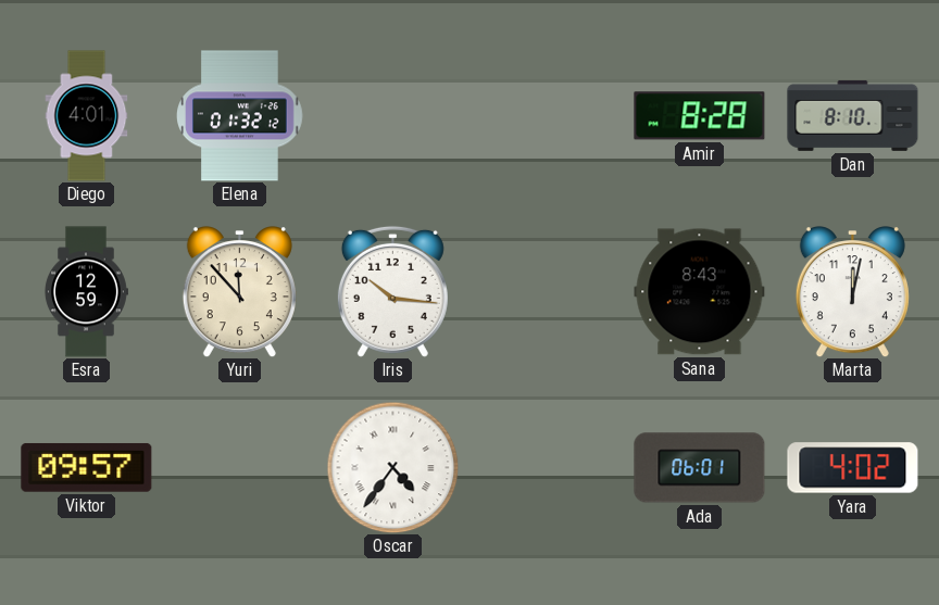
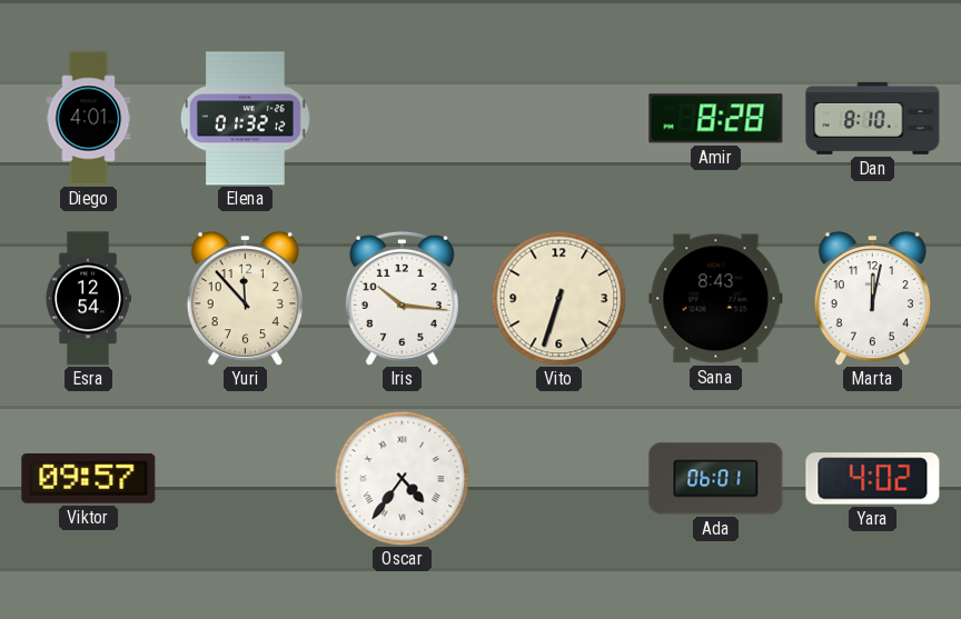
Esra: 12:59 -> 12:54
Vito: none -> 6:33
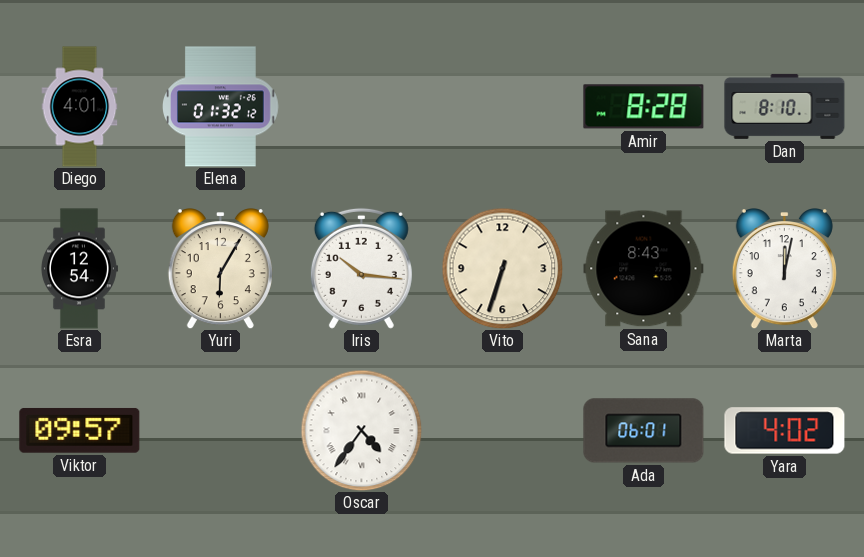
Yuri: 11:53 -> 6:05
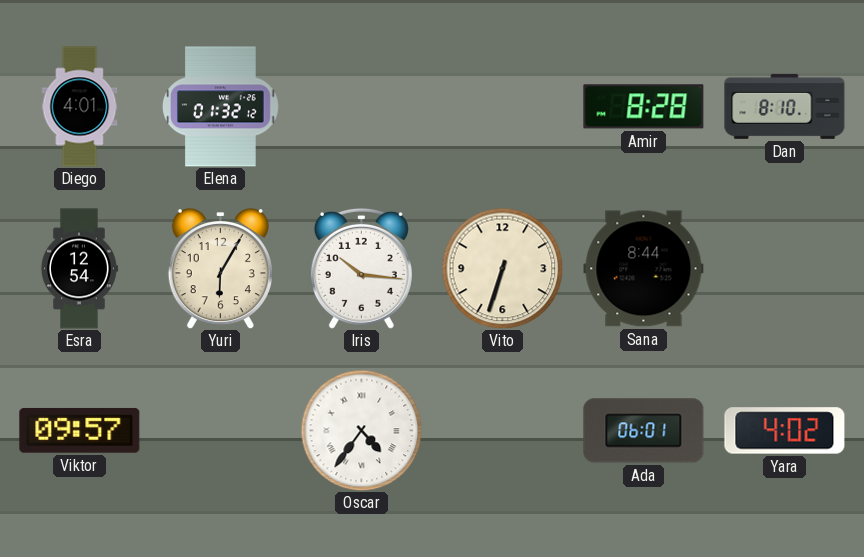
Sana: 8:43 -> 8:44
Marta: 12:02 -> none
